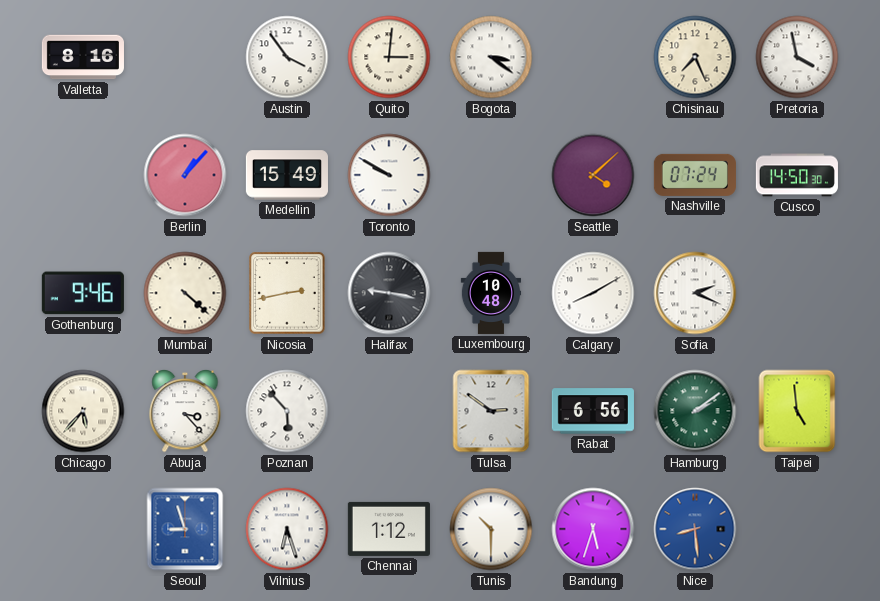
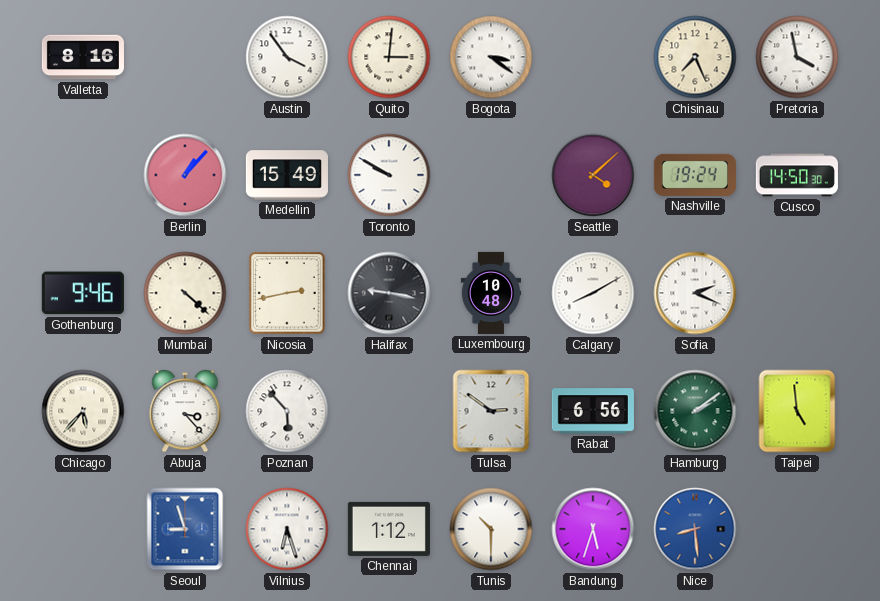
Nashville: 07:24 -> 19:24
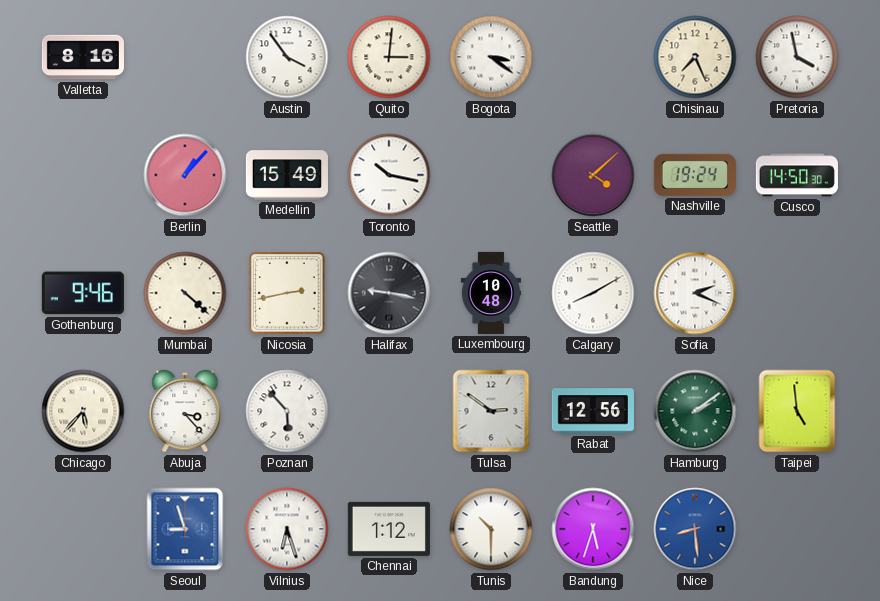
Toronto: 9:50 -> 10:17
Rabat: 6:56 -> 12:56
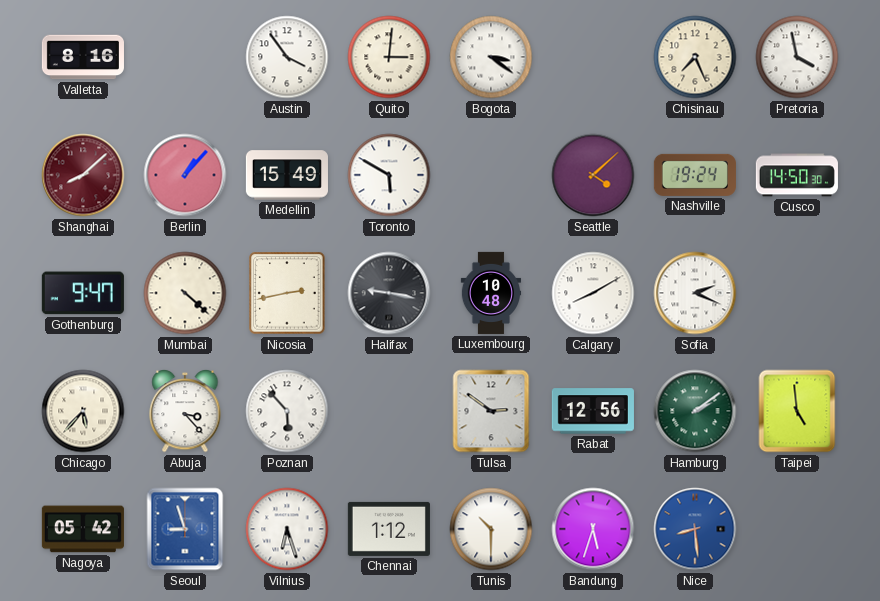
Shanghai: none -> 8:08
Toronto: 10:17 -> 5:50
Gothenburg: 9:46 -> 9:47
Nagoya: none -> 05:42
